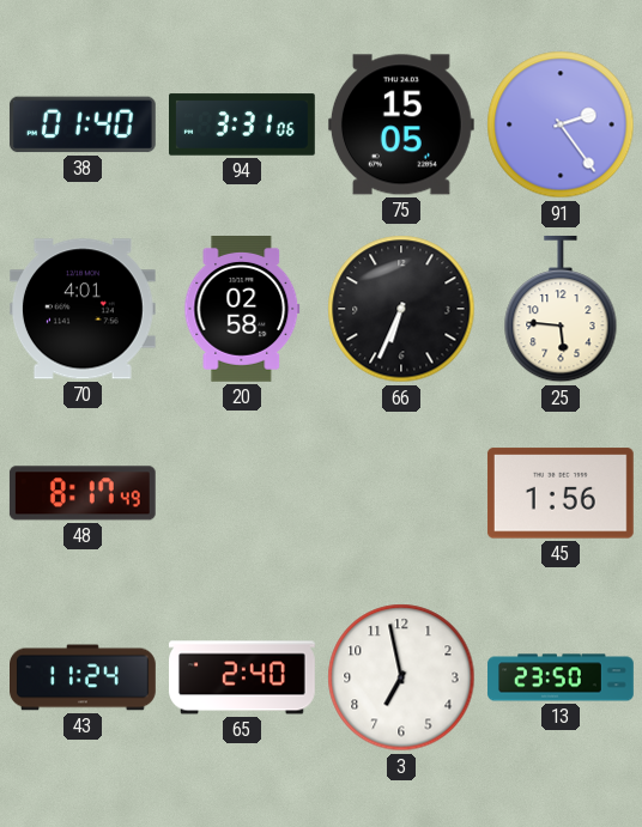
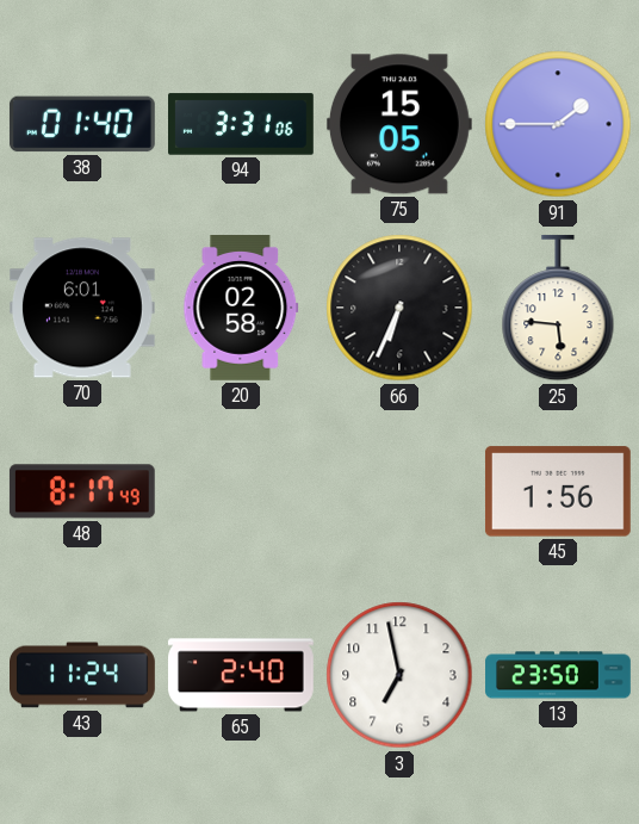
91: 2:24 -> 1:45
70: 4:01 -> 6:01
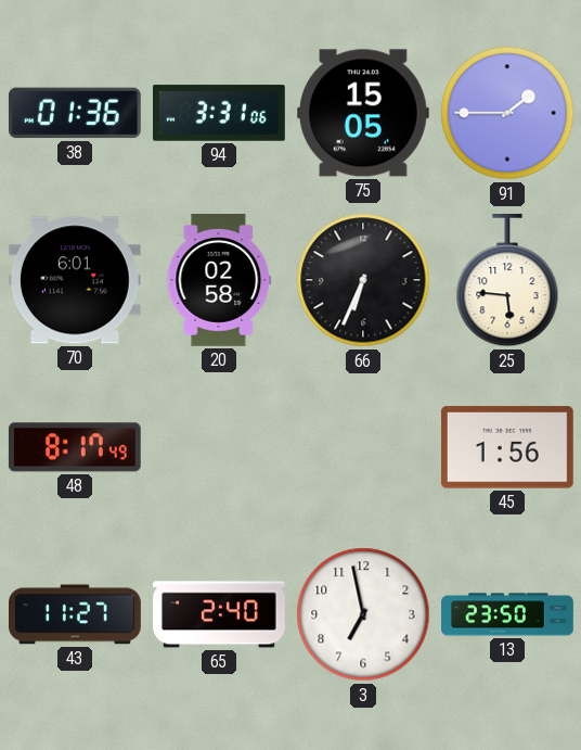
38: 01:40 -> 01:36
43: 11:24 -> 11:27
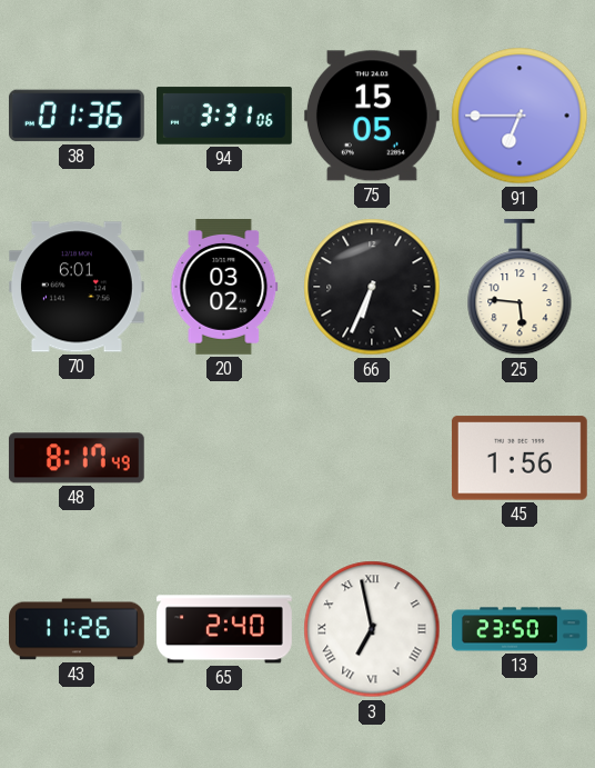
91: 1:45 -> 6:45
20: 02:58 -> 03:02
43: 11:27 -> 11:26
3 numerals: Arabic -> Roman
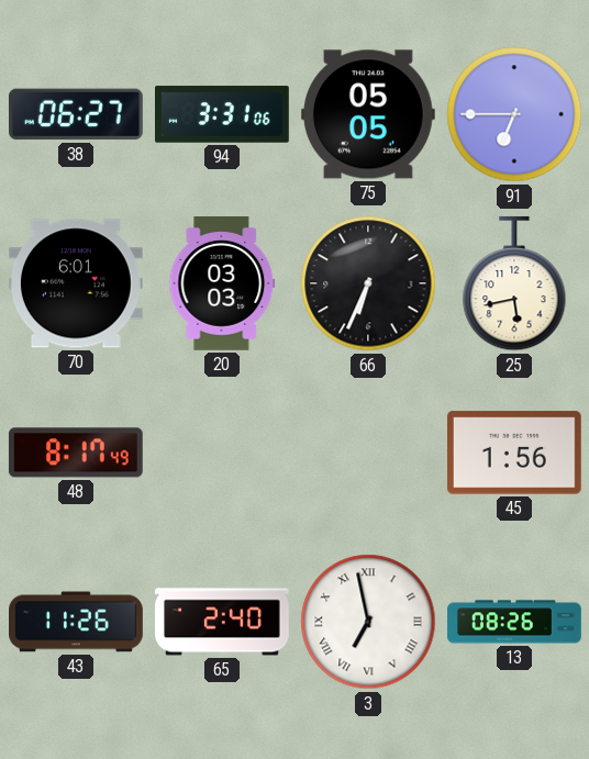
38: 01:36 -> 06:27
75: 15:05 -> 05:05
20: 03:02 -> 03:03
25: 5:46 -> 5:43
13: 23:50 -> 08:26
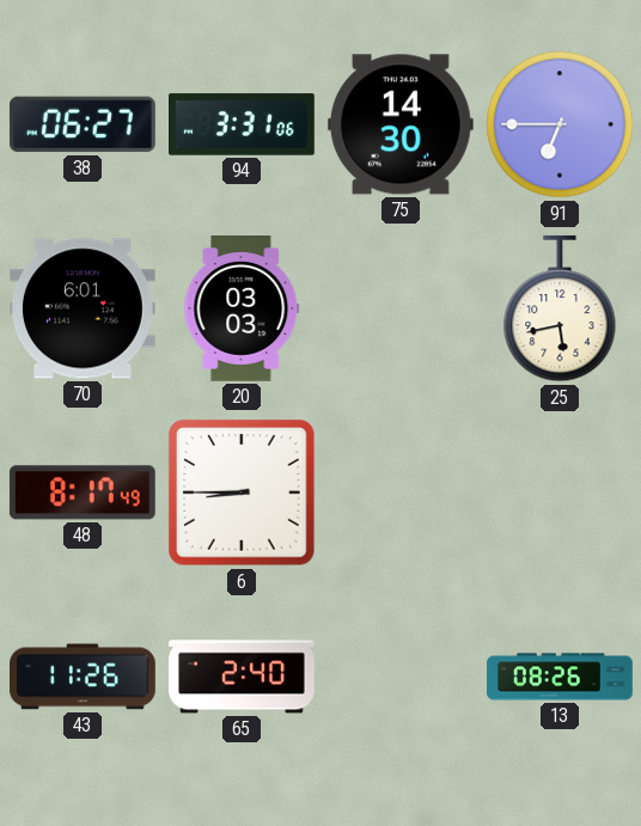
75: 05:05 -> 14:30
66: 6:34 -> none
6: none -> 8:45
45: 1:56 -> none
3: 6:58 -> none
